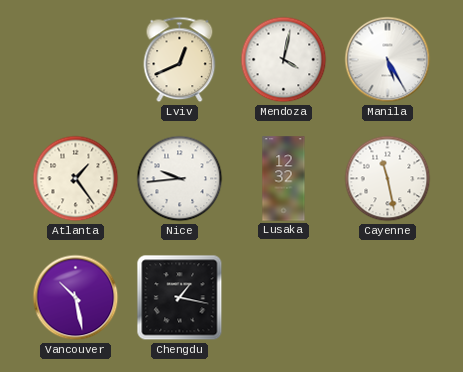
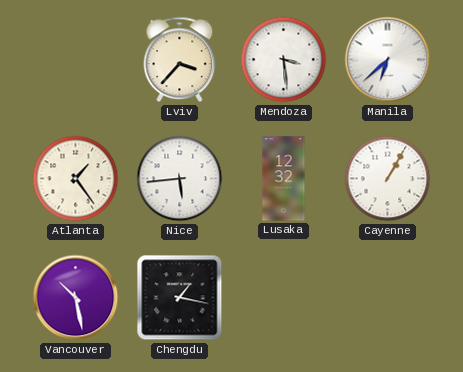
Lviv: 12:41 -> 3:37
Mendoza: 4:02 -> 3:29
Manila: 5:25 -> 6:38
Nice: 9:44 -> 5:44
Cayenne: 11:28 -> 1:05
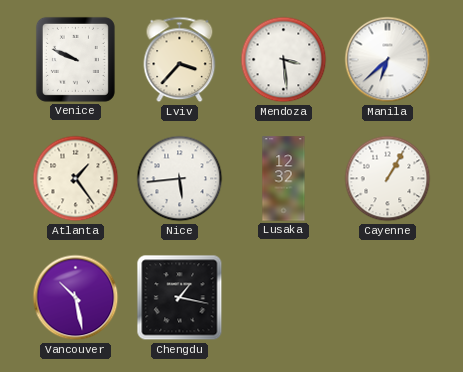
Venice: none -> 9:49
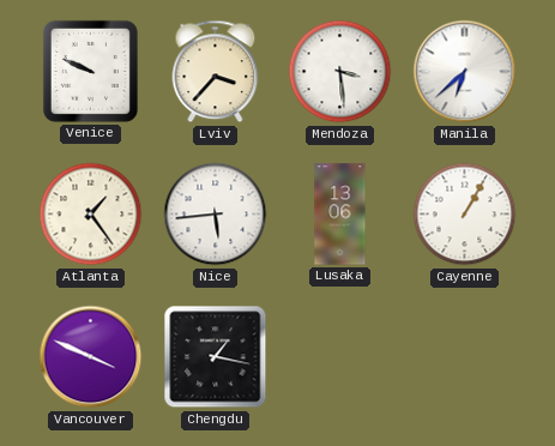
Lusaka: 12:32 -> 13:06
Vancouver: 10:28 -> 3:49
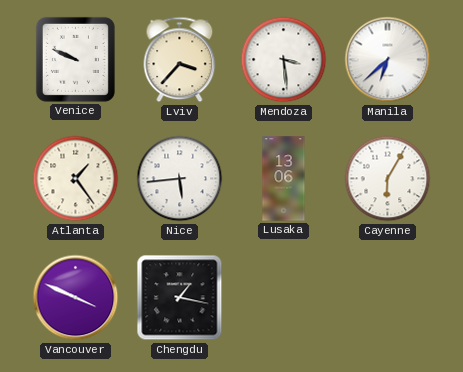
Cayenne: 1:05 -> 6:05
